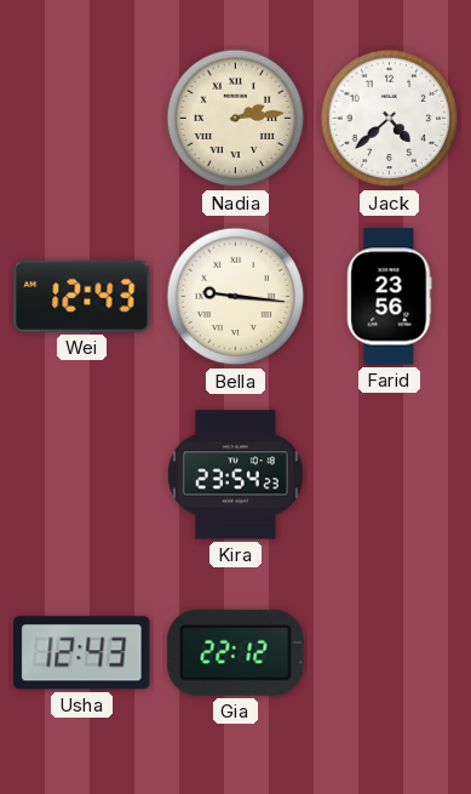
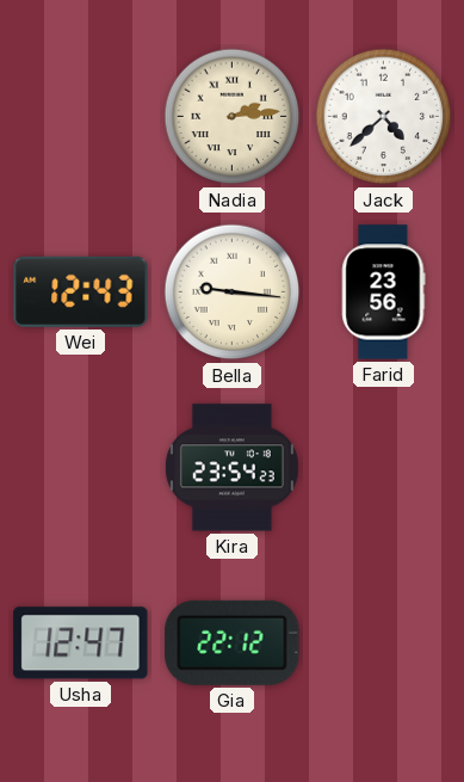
Usha: 12:43 -> 12:47
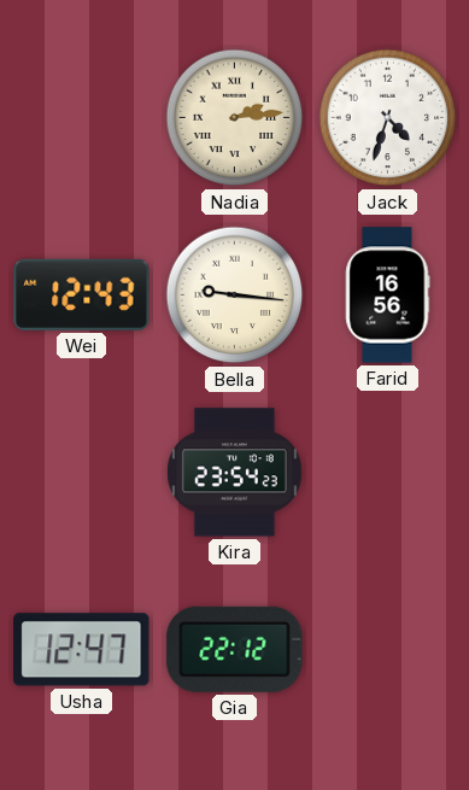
Jack: 4:38 -> 4:33
Farid: 23:56 -> 16:56
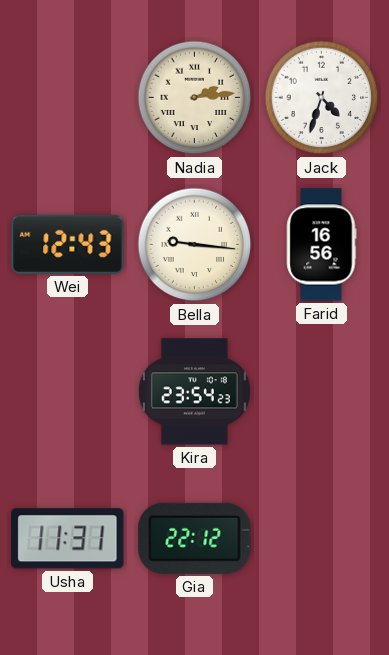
Usha: 12:47 -> 11:31
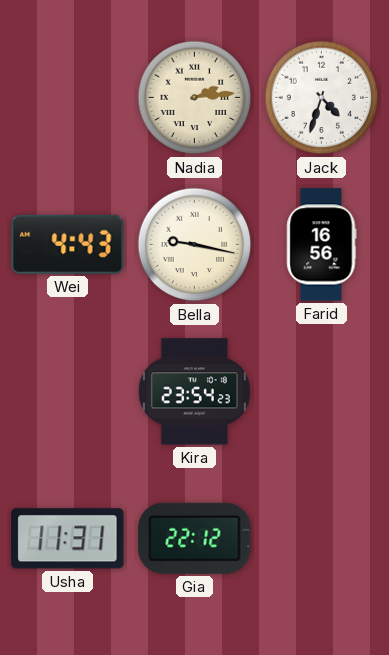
Wei: 12:43 -> 4:43
Bella: 9:16 -> 9:17
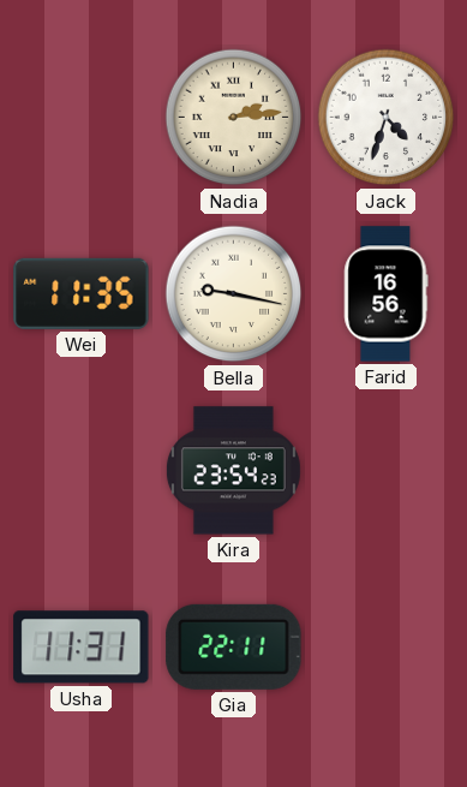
Wei: 4:43 -> 11:35
Gia: 22:12 -> 22:11
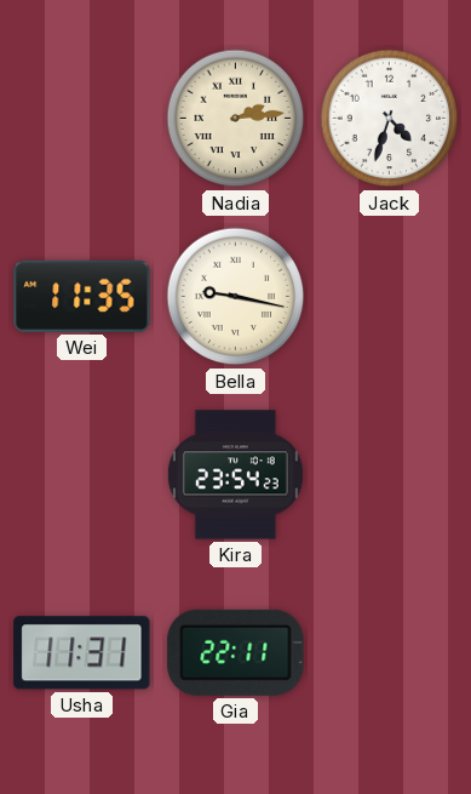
Farid: 16:56 -> none
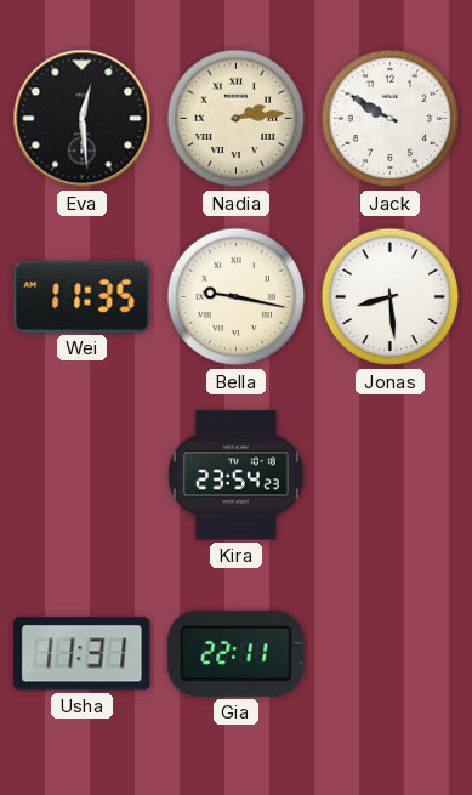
Eva: none -> 12:29
Jack: 4:33 -> 9:50
Jonas: none -> 8:29
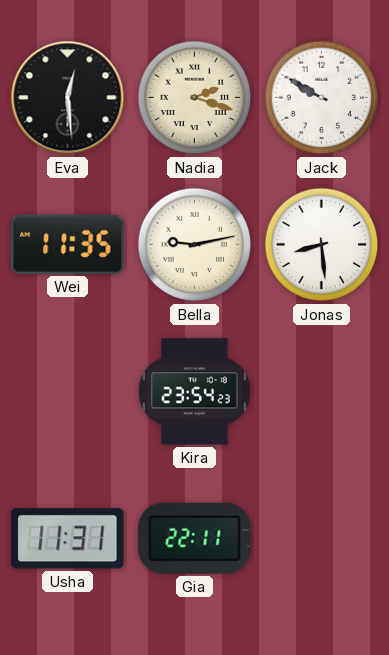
Nadia: 2:14 -> 2:18
Bella: 9:17 -> 9:13
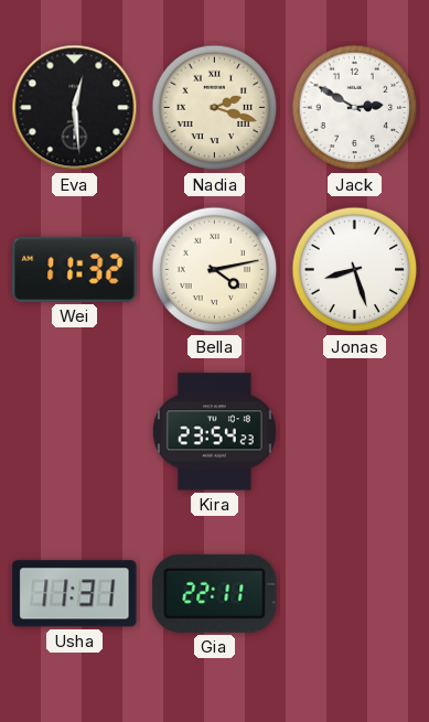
Jack: 9:50 -> 2:50
Wei: 11:35 -> 11:32
Bella: 9:13 -> 4:13
Jonas: 8:29 -> 8:27
